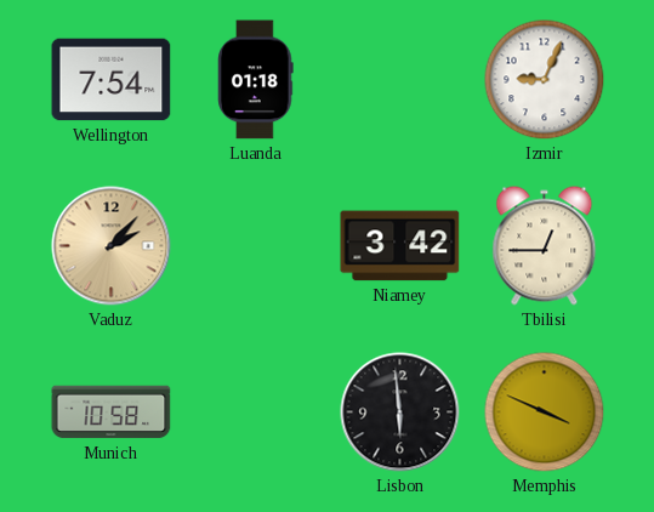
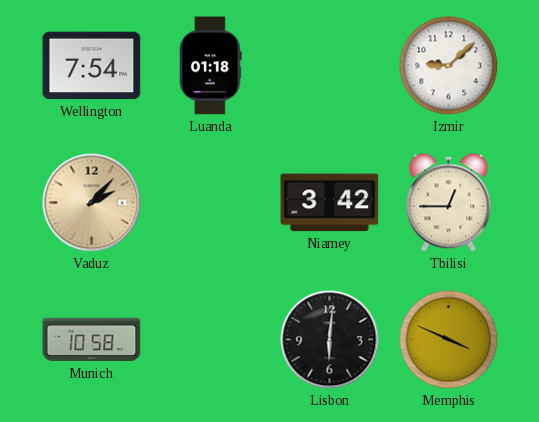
Izmir: 9:04 -> 9:08
Lisbon: 5:59 -> 6:01
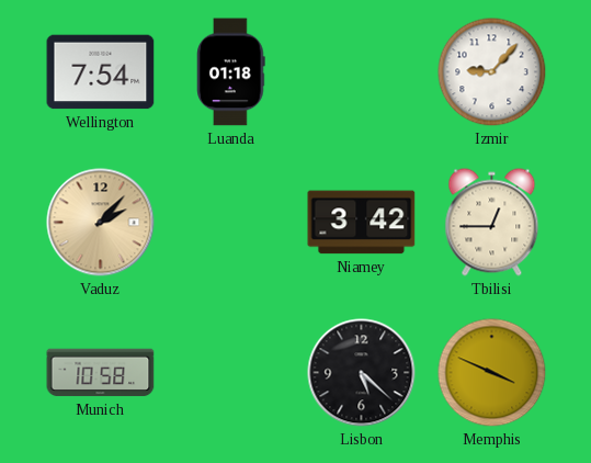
Izmir: 9:08 -> 9:07
Lisbon: 6:01 -> 5:22
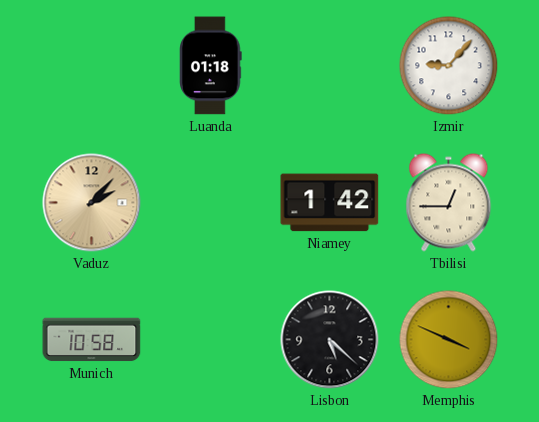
Wellington: 7:54 -> none
Niamey: 3:42 -> 1:42
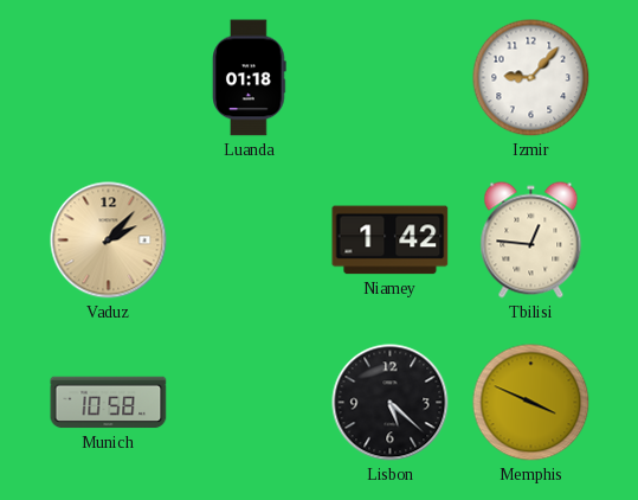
Tbilisi: 12:45 -> 12:46
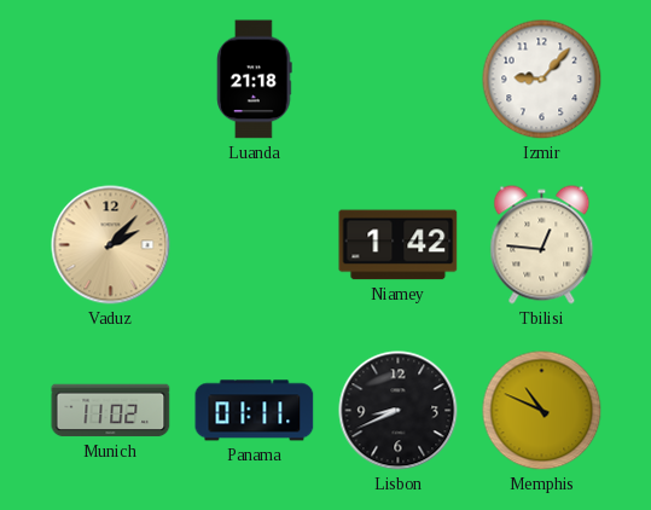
Luanda: 01:18 -> 21:18
Munich: 10:58 -> 11:02
Panama: none -> 01:11
Lisbon: 5:22 -> 8:41
Memphis: 3:49 -> 10:49
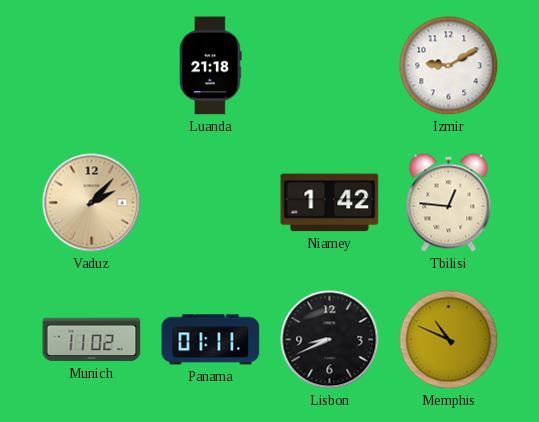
Izmir: 9:07 -> 9:10
